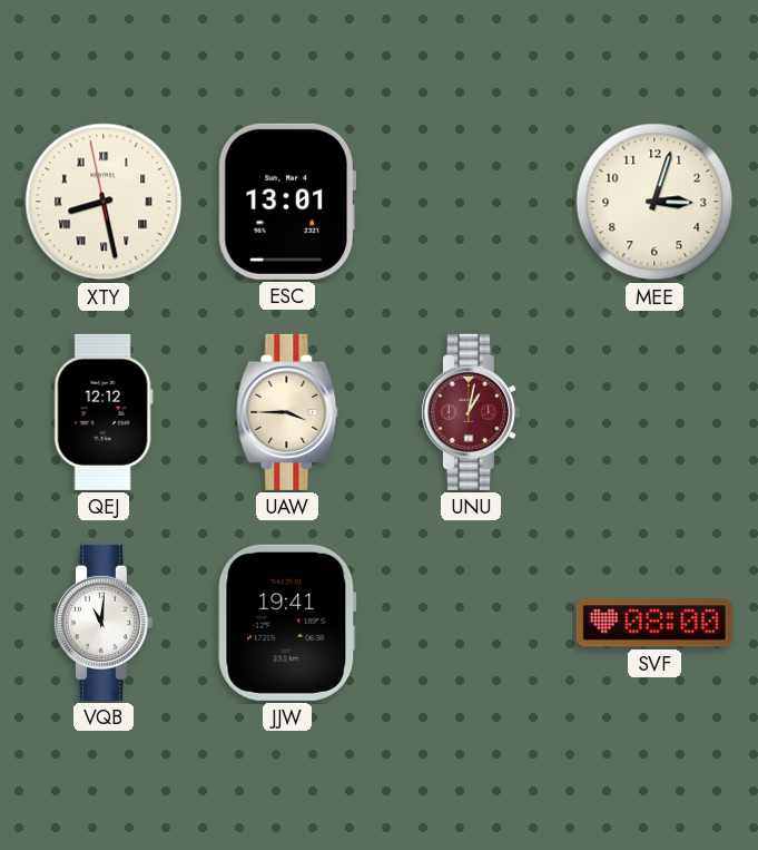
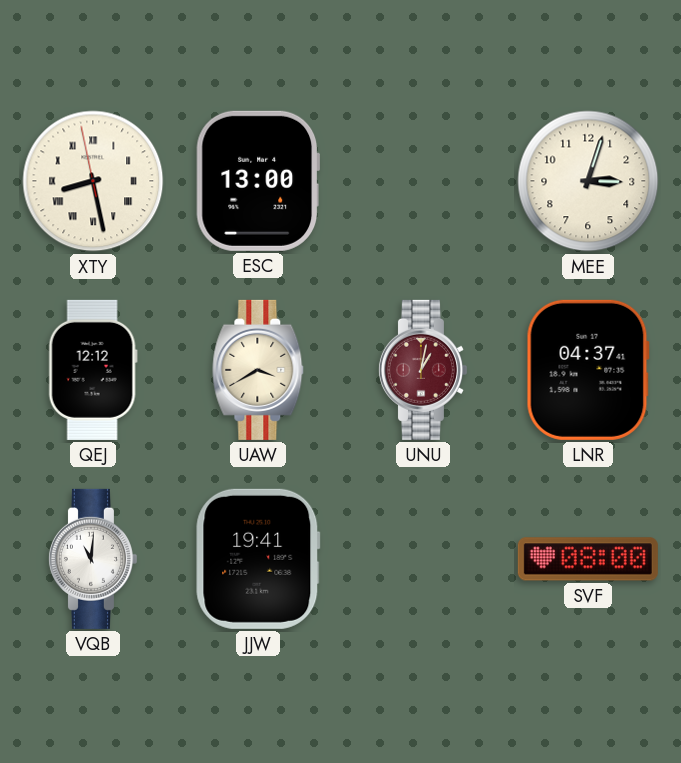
ESC: 13:01 -> 13:00
UAW: 3:45 -> 3:40
LNR: none -> 04:37
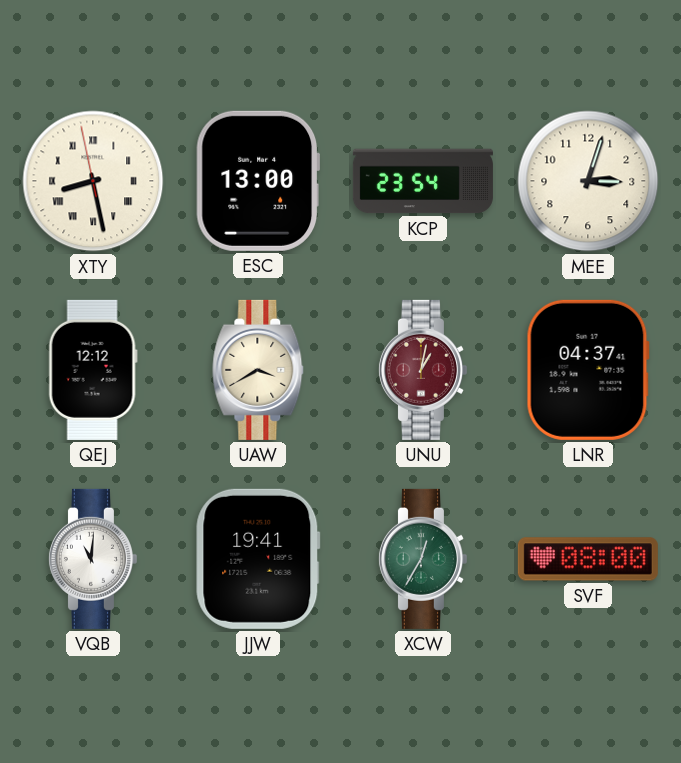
KCP: none -> 23:54
XCW: none -> 12:35
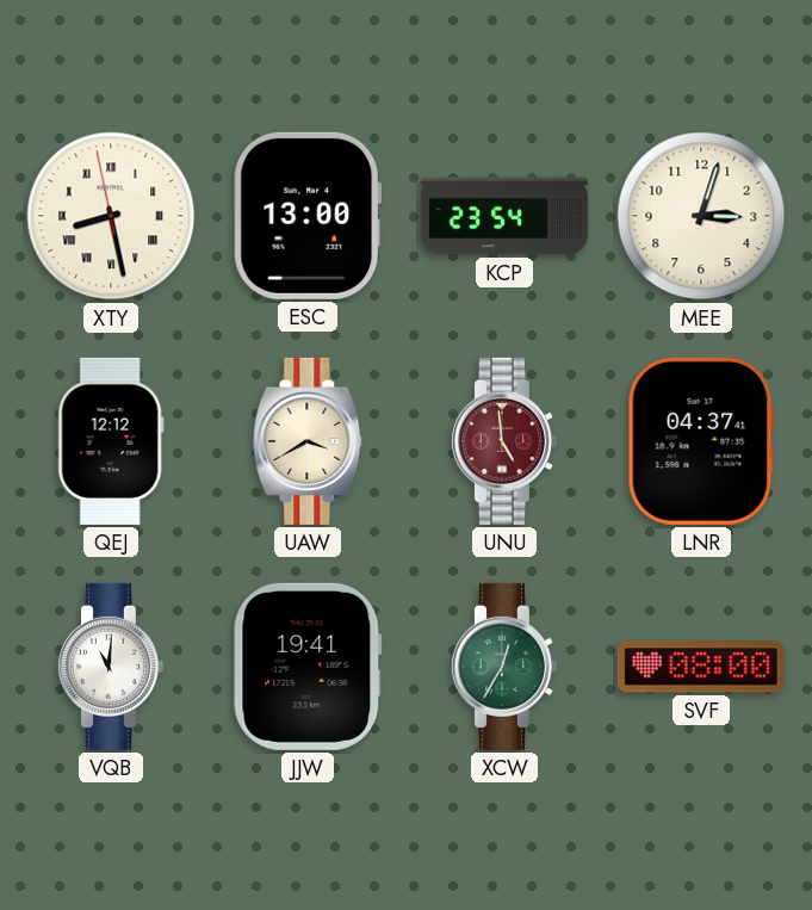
UNU: 1:02 -> 4:59
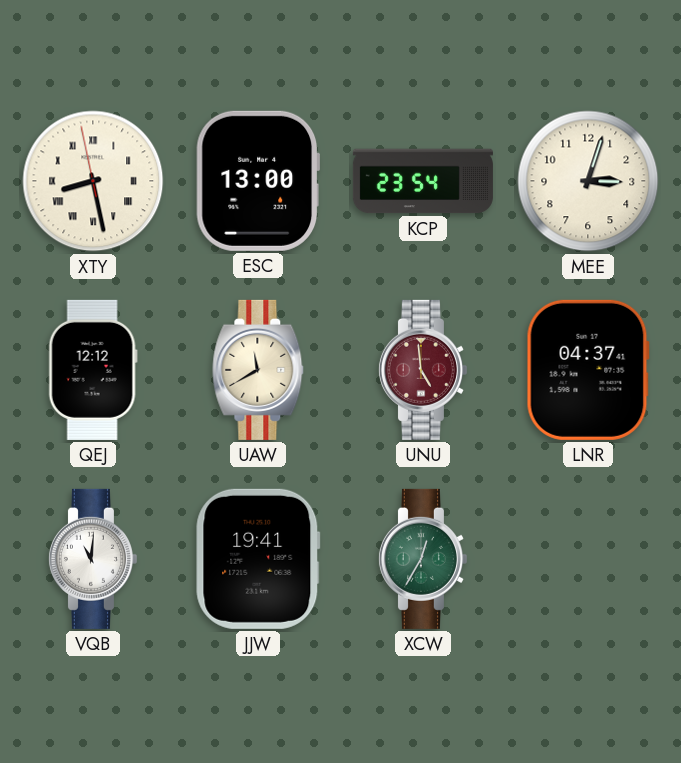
UAW: 3:40 -> 11:40
SVF: 08:00 -> none
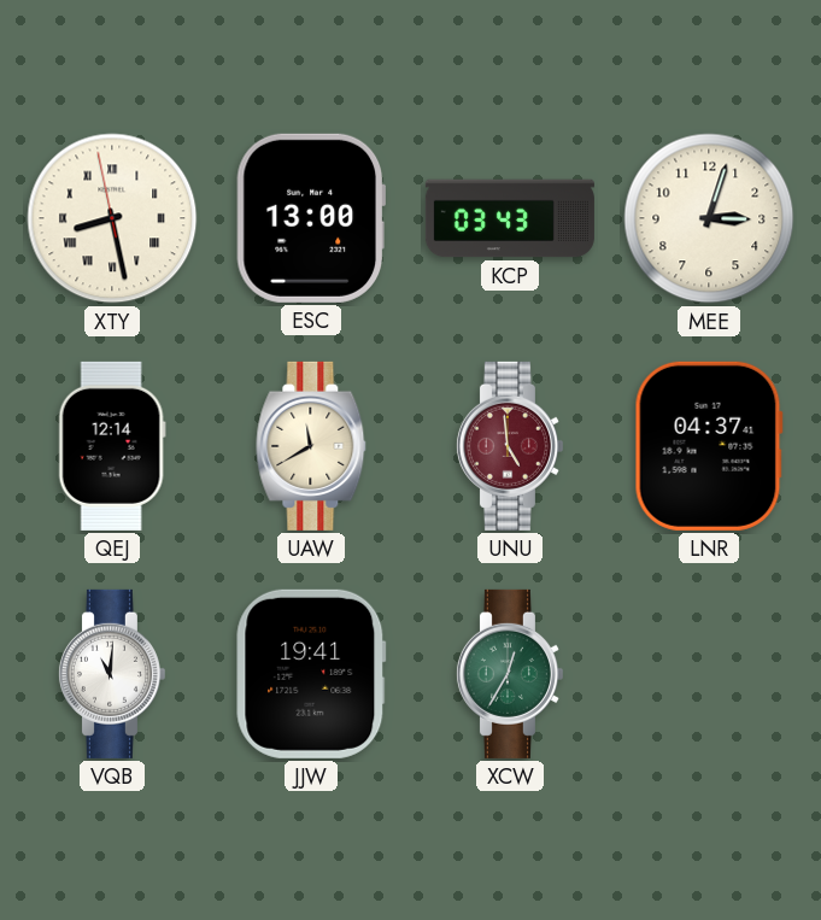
KCP: 23:54 -> 03:43
QEJ: 12:12 -> 12:14
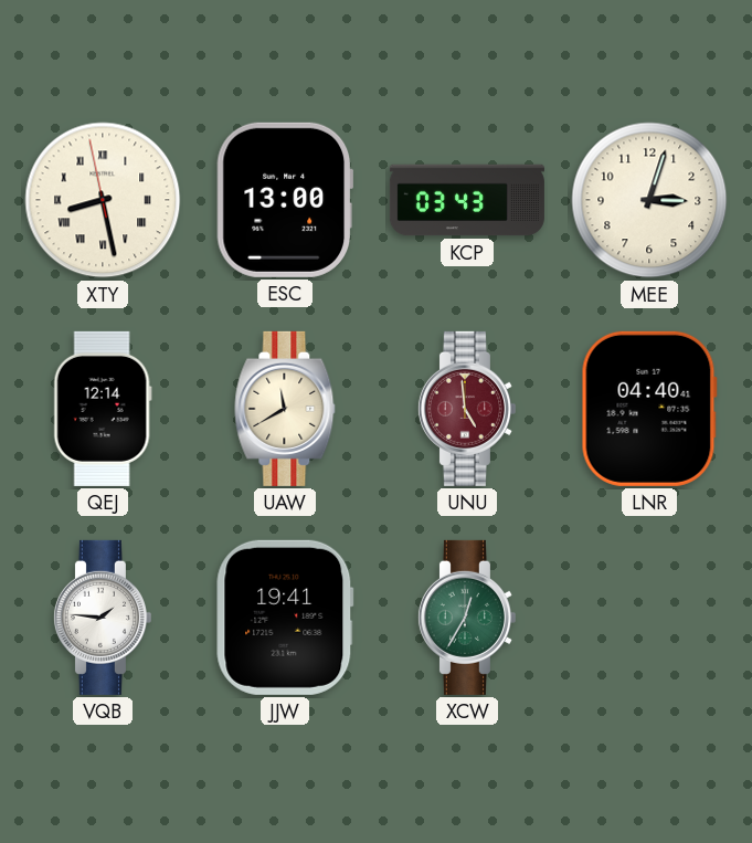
LNR: 04:37 -> 04:40
VQB: 11:01 -> 1:46
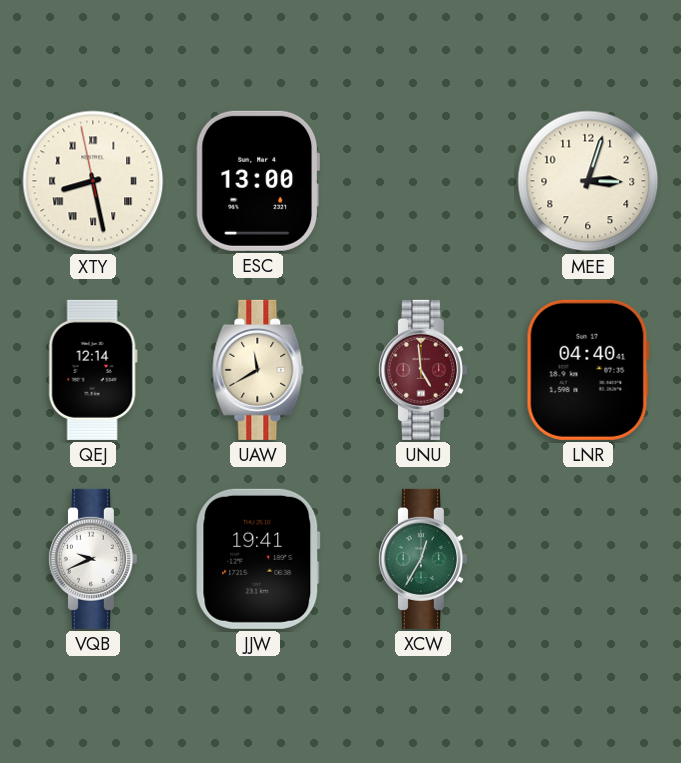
KCP: 03:43 -> none
VQB: 1:46 -> 9:41
